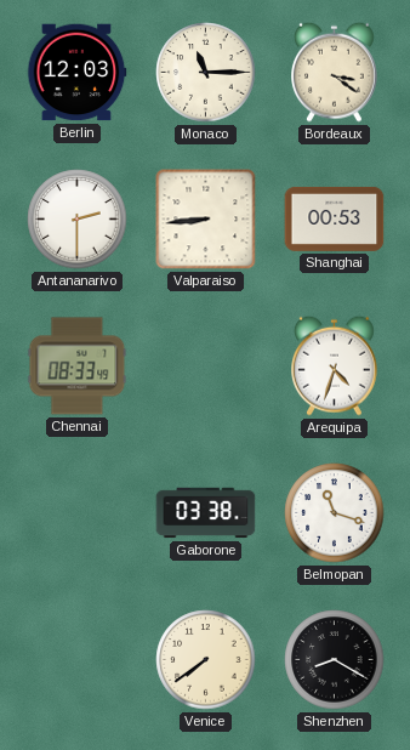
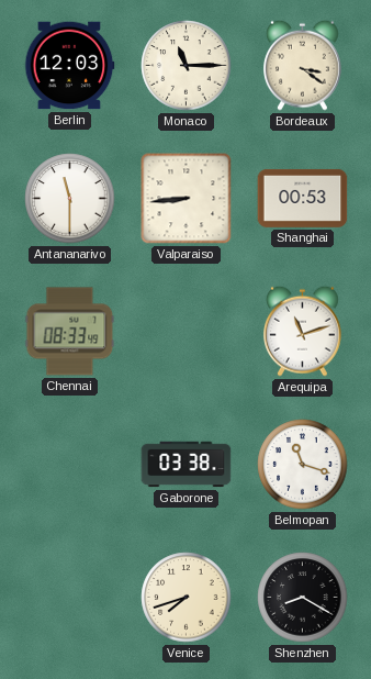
Antananarivo: 2:30 -> 11:30
Arequipa: 4:33 -> 11:12
Venice: 7:39 -> 7:42
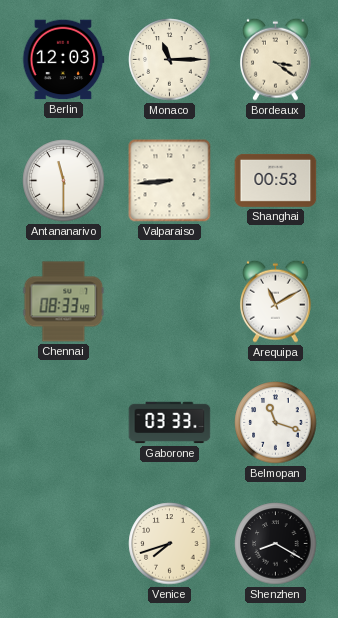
Arequipa: 11:12 -> 11:10
Gaborone: 03:38 -> 03:33
